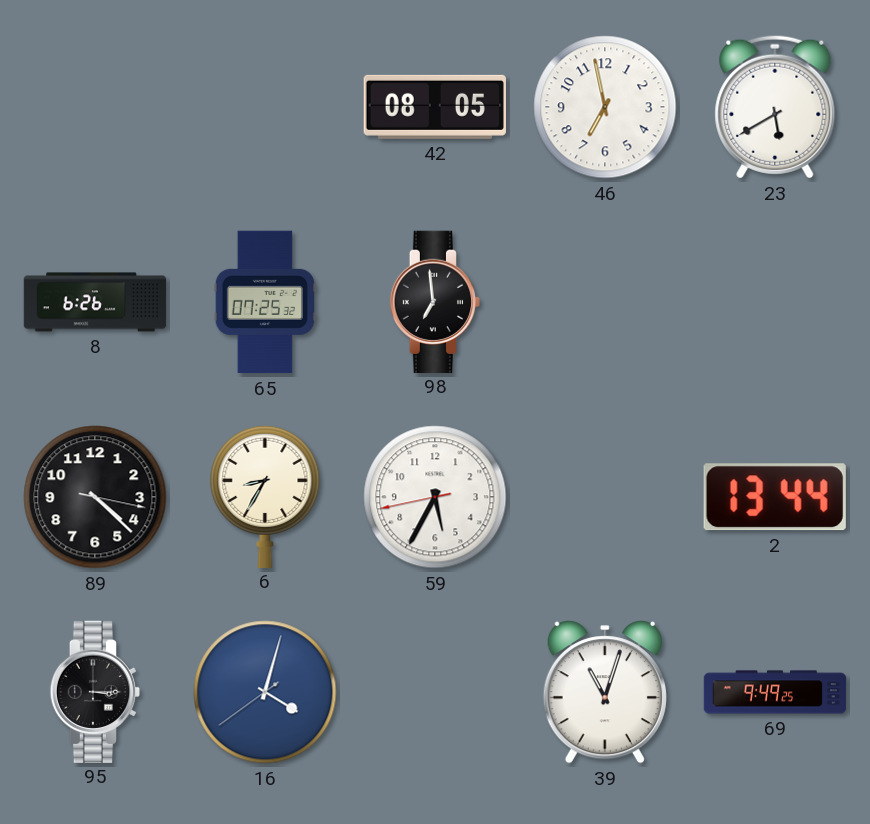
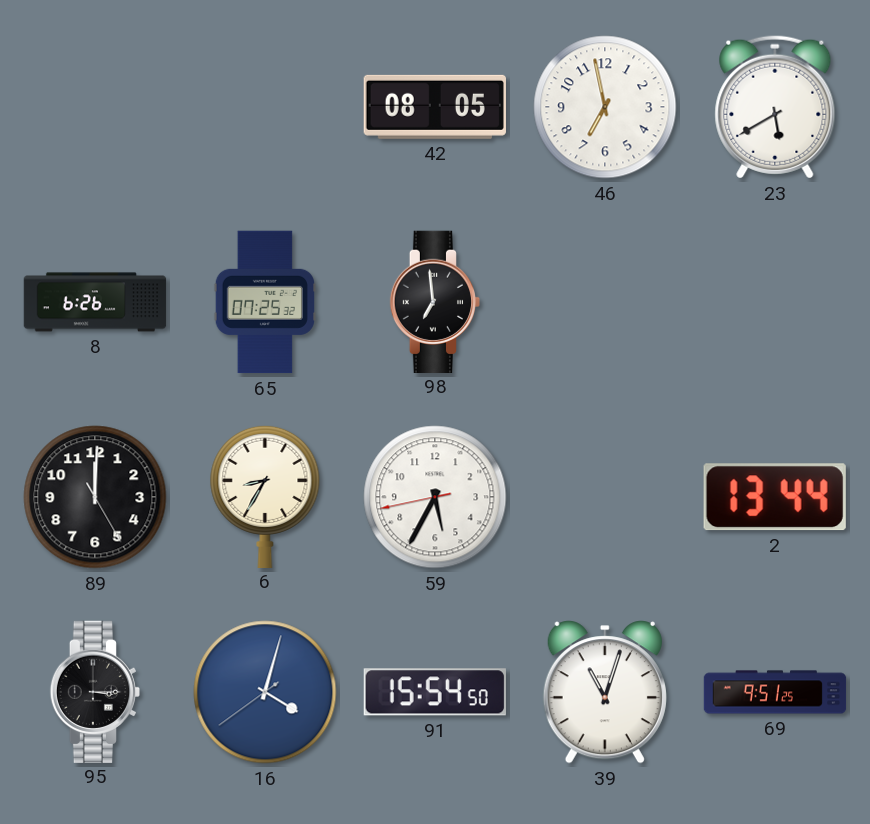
89: 4:22 -> 12:00
91: none -> 15:54
69: 9:49 -> 9:51
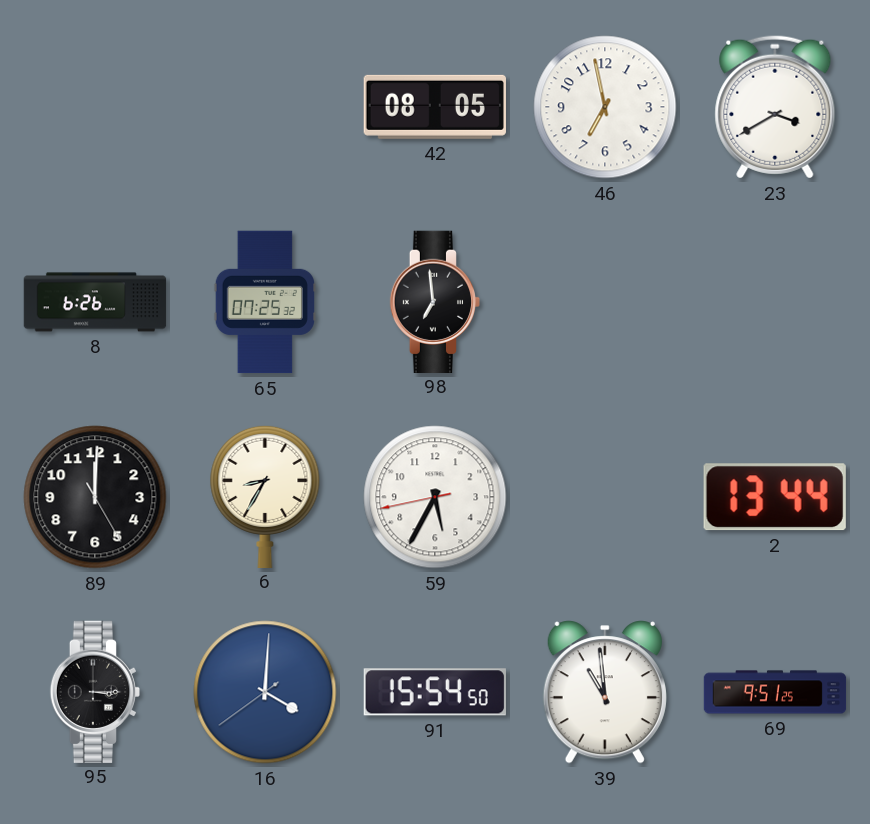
23: 5:40 -> 3:40
16: 4:02 -> 4:00
39: 11:03 -> 10:59
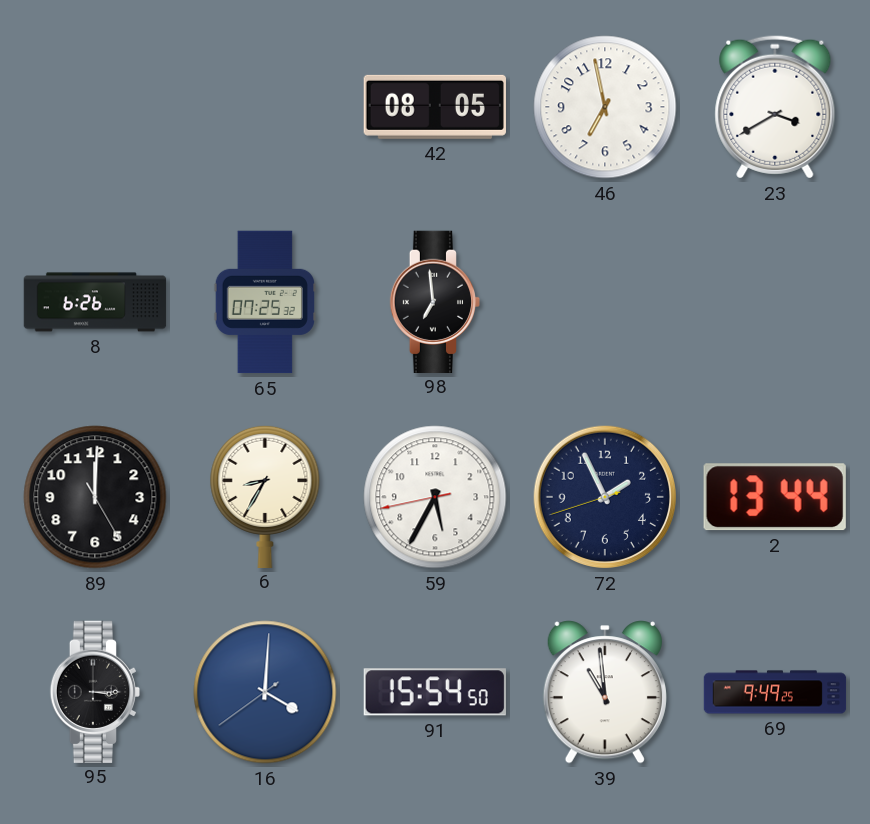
72: none -> 1:55
69: 9:51 -> 9:49
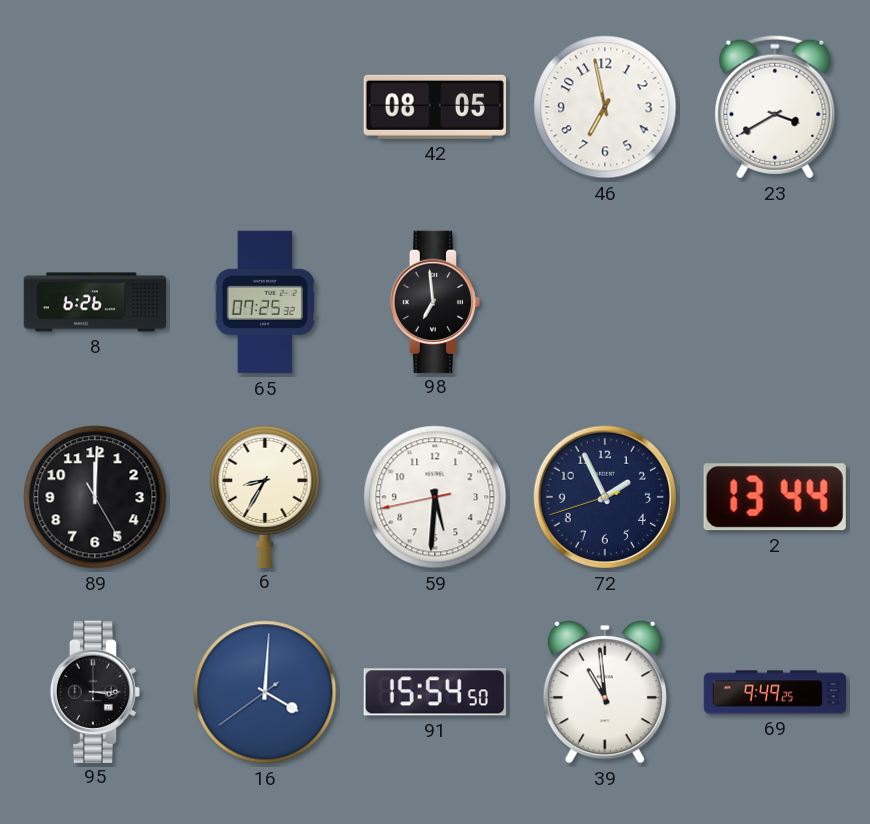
59: 5:34 -> 5:30
